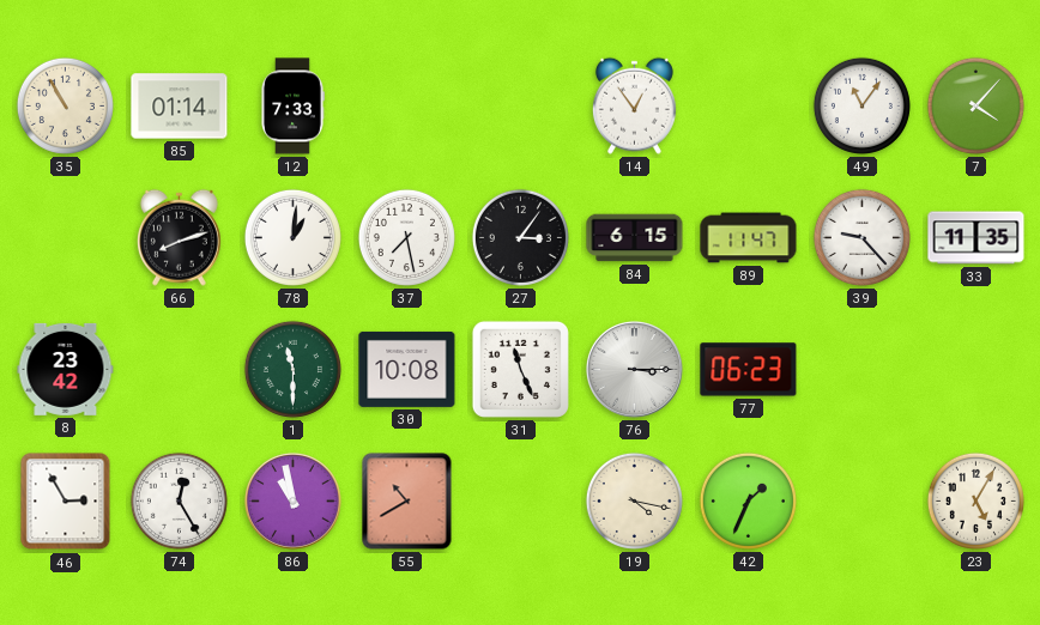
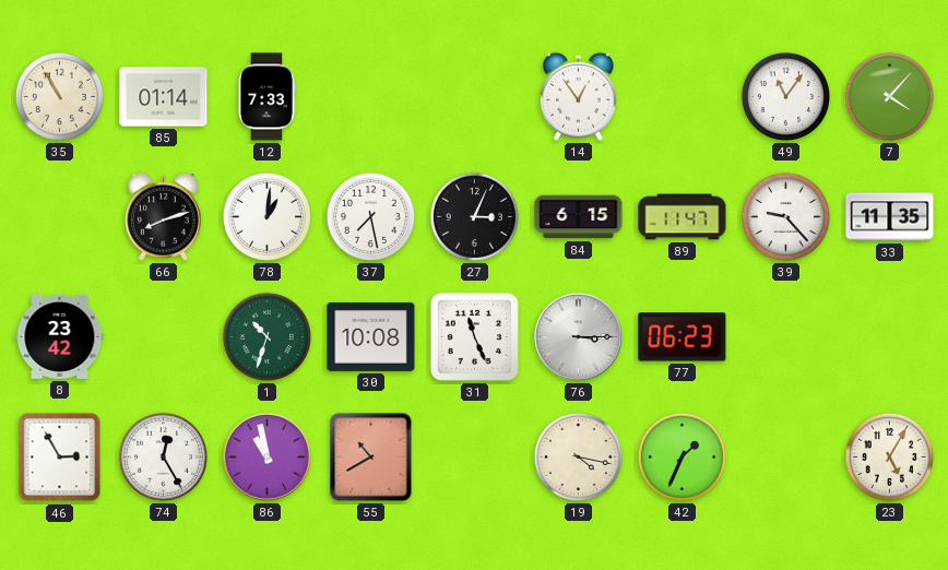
27: 3:06 -> 3:04
1: 11:30 -> 10:33
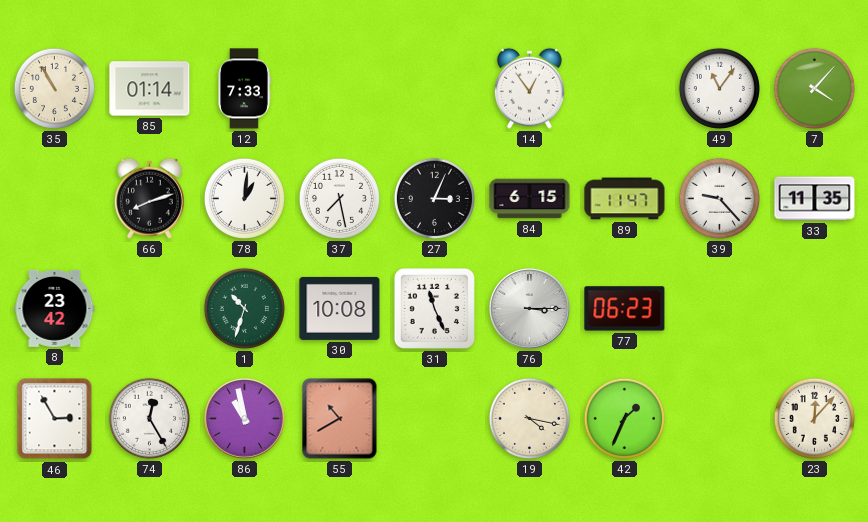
23: 5:05 -> 12:07
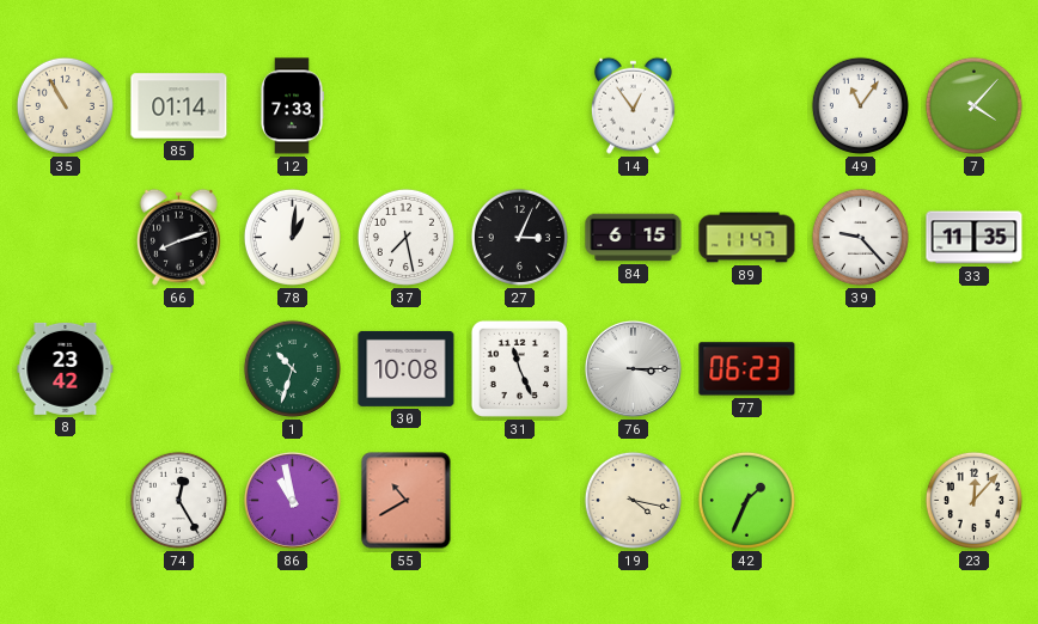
46: 2:55 -> none
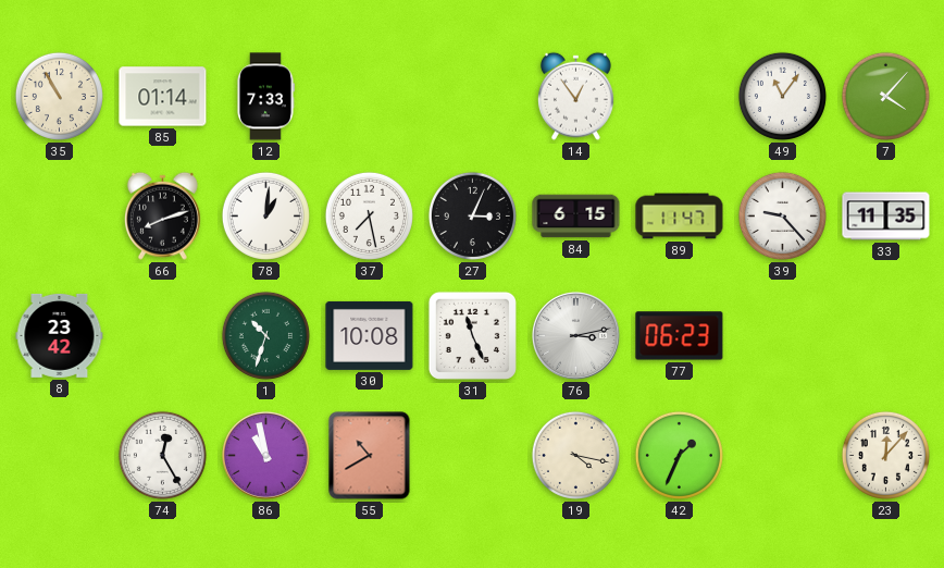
76: 3:15 -> 3:13
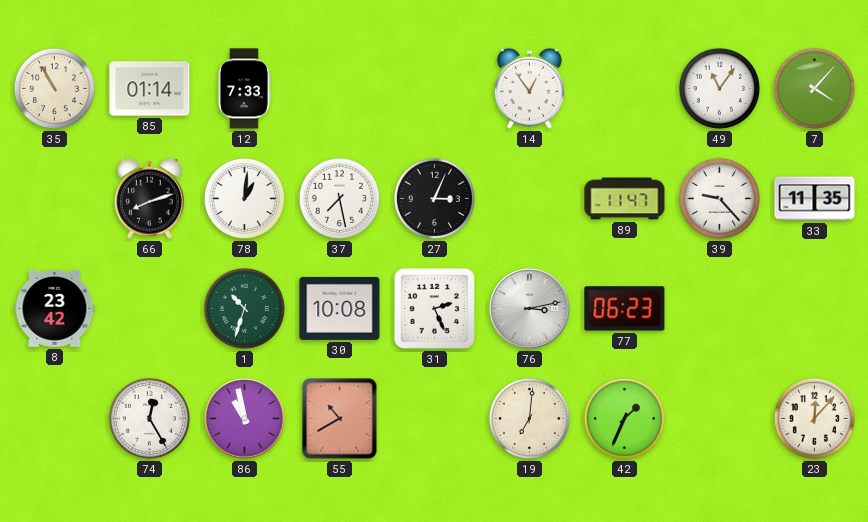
84: 6:15 -> none
31: 11:26 -> 2:26
19: 4:17 -> 7:01
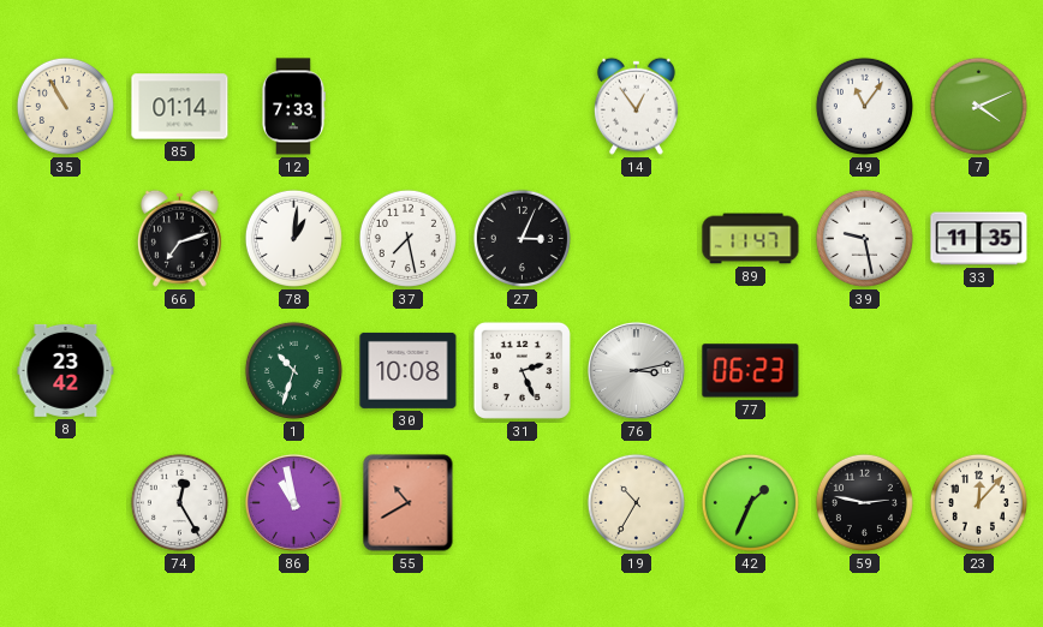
7: 4:07 -> 4:11
66: 8:12 -> 7:12
39: 9:23 -> 9:28
19: 7:01 -> 10:35
59: none -> 2:47
